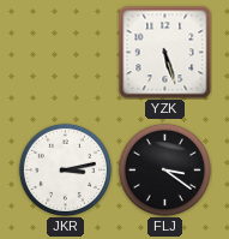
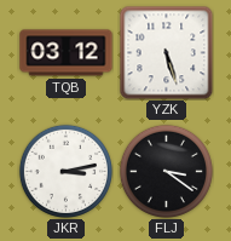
TQB: none -> 03:12
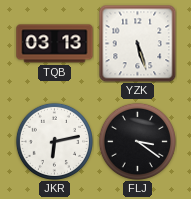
TQB: 03:12 -> 03:13
JKR: 3:13 -> 6:13
